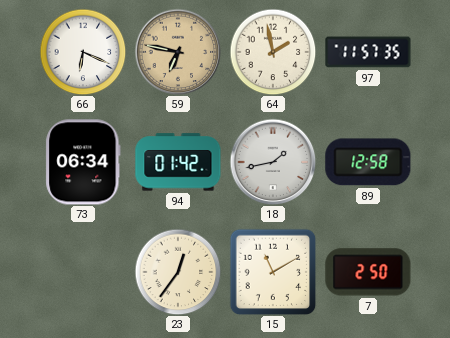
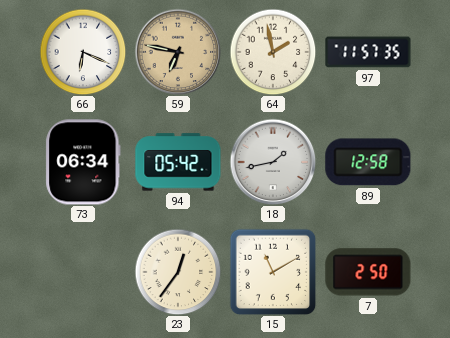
94: 01:42 -> 05:42
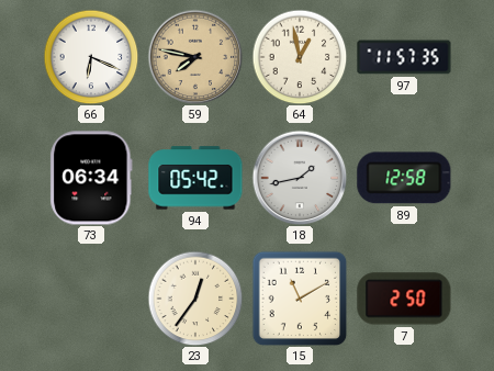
59: 6:47 -> 7:47
64: 1:58 -> 12:58
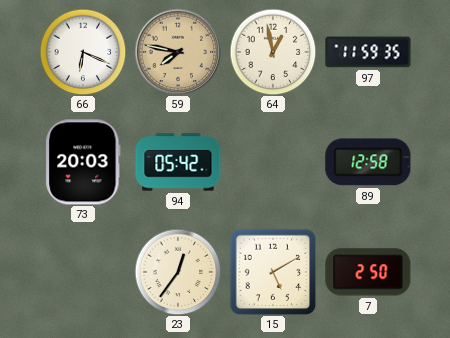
97: 11:57 -> 11:59
73: 06:34 -> 20:03
18: 1:43 -> none
15: 11:10 -> 5:10
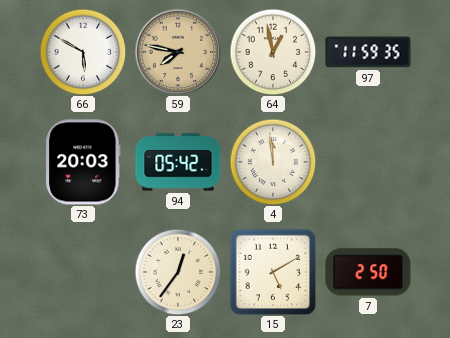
66: 6:19 -> 5:50
4: none -> 11:59
89: 12:58 -> none
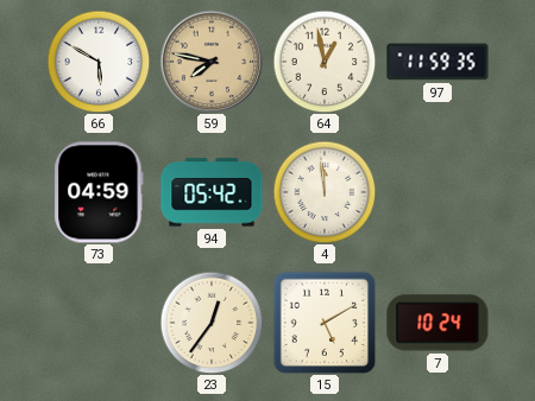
73: 20:03 -> 04:59
7: 2:50 -> 10:24
